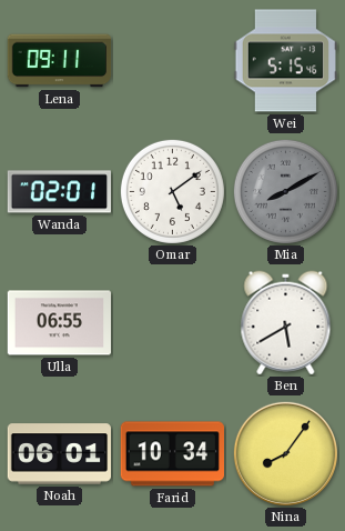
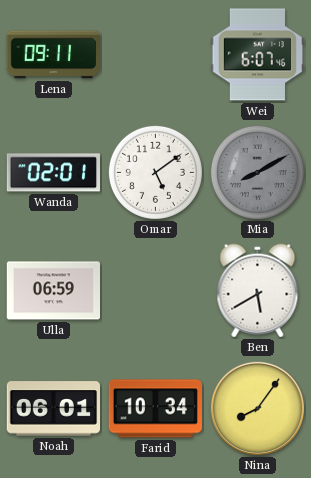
Wei: 5:15 -> 6:07
Ulla: 06:55 -> 06:59
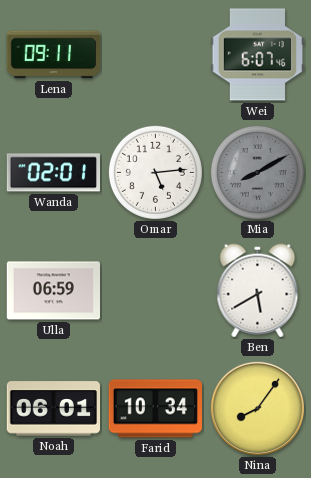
Omar: 5:09 -> 5:14
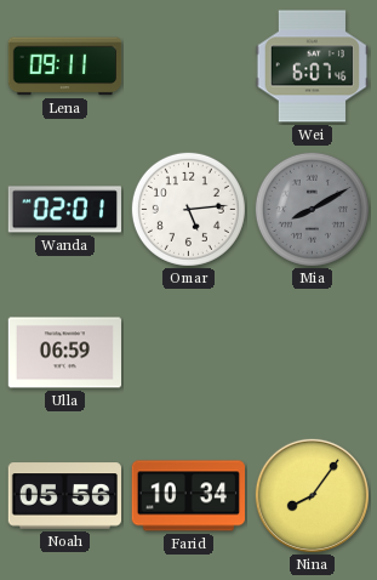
Ben: 5:40 -> none
Noah: 06:01 -> 05:56
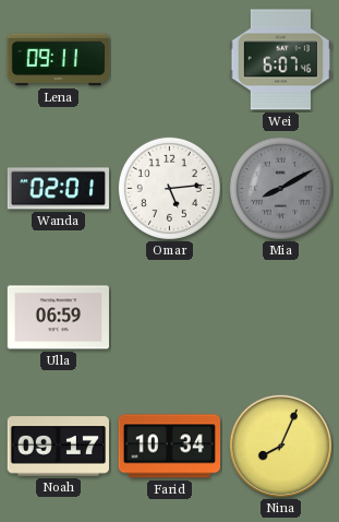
Noah: 05:56 -> 09:17
Nina: 8:06 -> 8:04
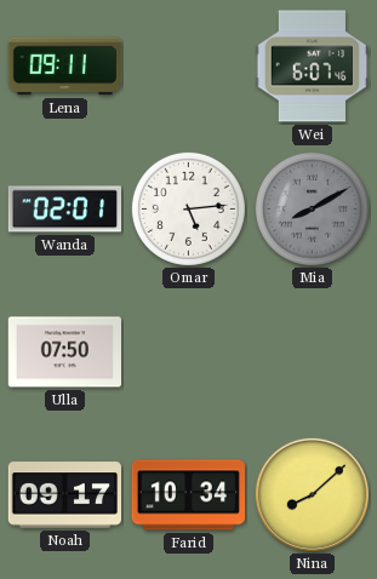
Ulla: 06:59 -> 07:50
Nina: 8:04 -> 8:08
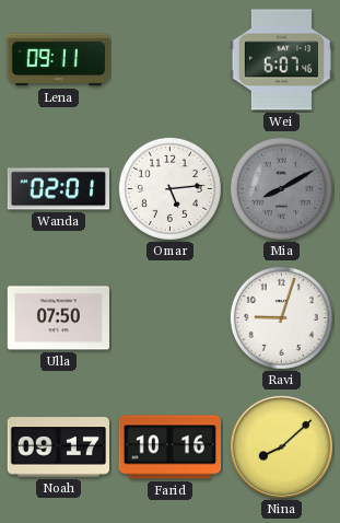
Ravi: none -> 9:03
Farid: 10:34 -> 10:16
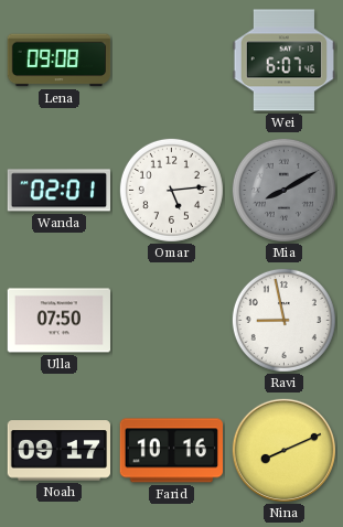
Lena: 09:11 -> 09:08
Ravi: 9:03 -> 8:58
Nina: 8:08 -> 8:11
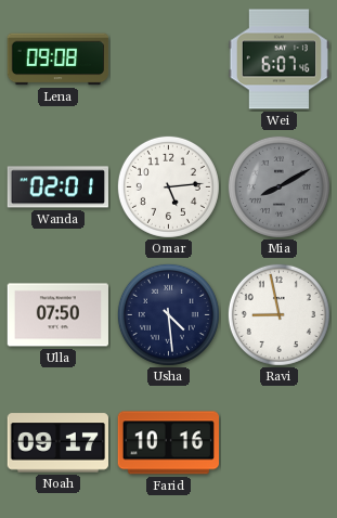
Usha: none -> 4:29
Nina: 8:11 -> none
